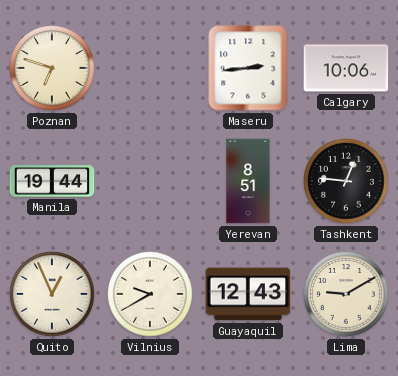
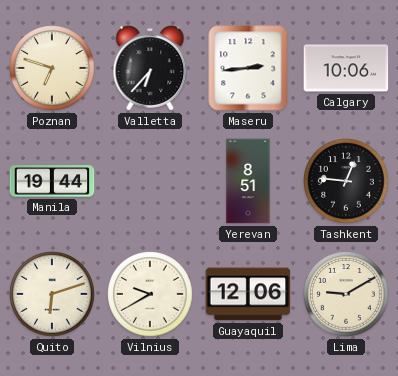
Valletta: none -> 6:37
Quito: 12:56 -> 6:12
Guayaquil: 12:43 -> 12:06
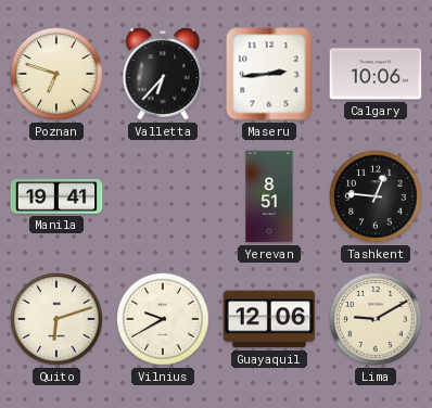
Manila: 19:44 -> 19:41
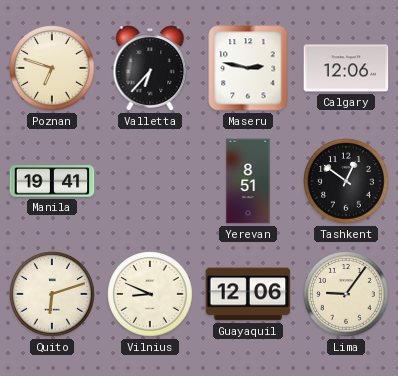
Maseru: 2:44 -> 2:47
Calgary: 10:06 -> 12:06
Tashkent: 12:46 -> 12:51
Vilnius: 9:40 -> 8:49
Lima: 9:10 -> 9:06
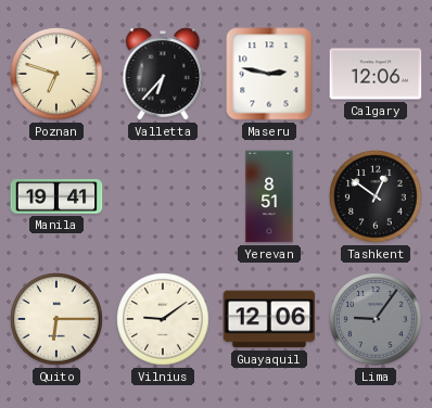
Quito: 6:12 -> 6:15
Vilnius: 8:49 -> 9:09
Lima dial: cream -> grey
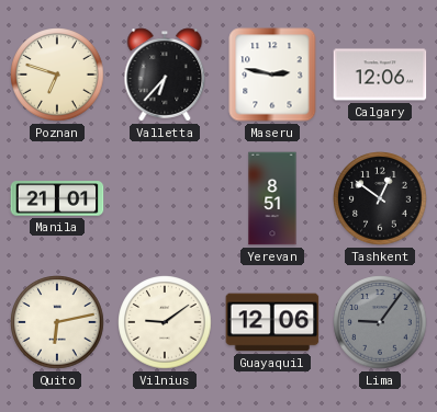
Manila: 19:41 -> 21:01
Quito: 6:15 -> 6:13
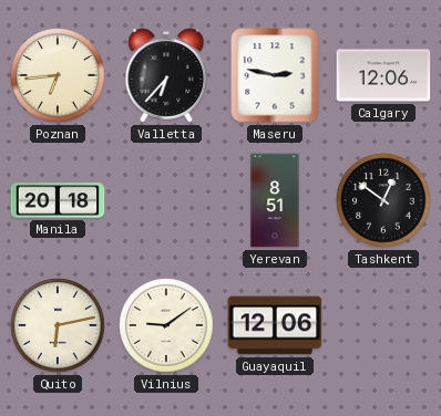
Poznan: 6:48 -> 6:44
Manila: 21:01 -> 20:18
Lima: 9:06 -> none
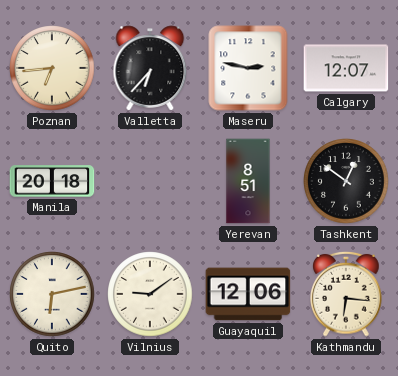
Calgary: 12:06 -> 12:07
Kathmandu: none -> 6:16
